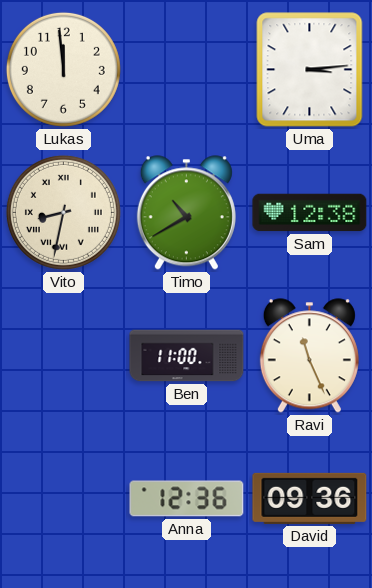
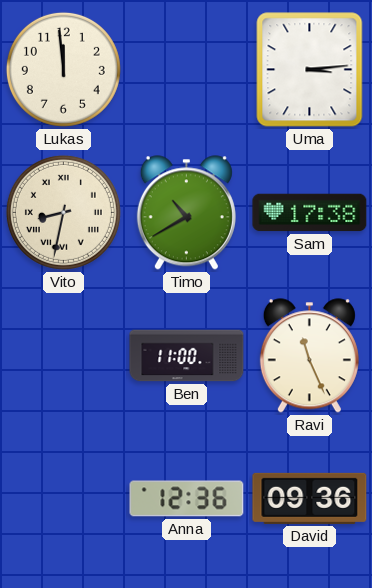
Sam: 12:38 -> 17:38
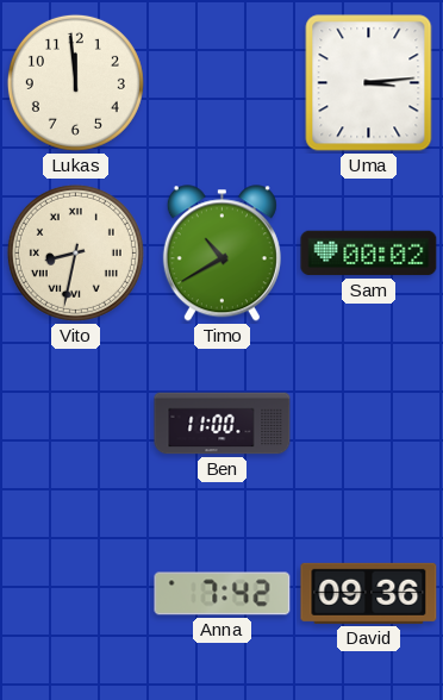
Sam: 17:38 -> 00:02
Ravi: 11:26 -> none
Anna: 12:36 -> 7:42
